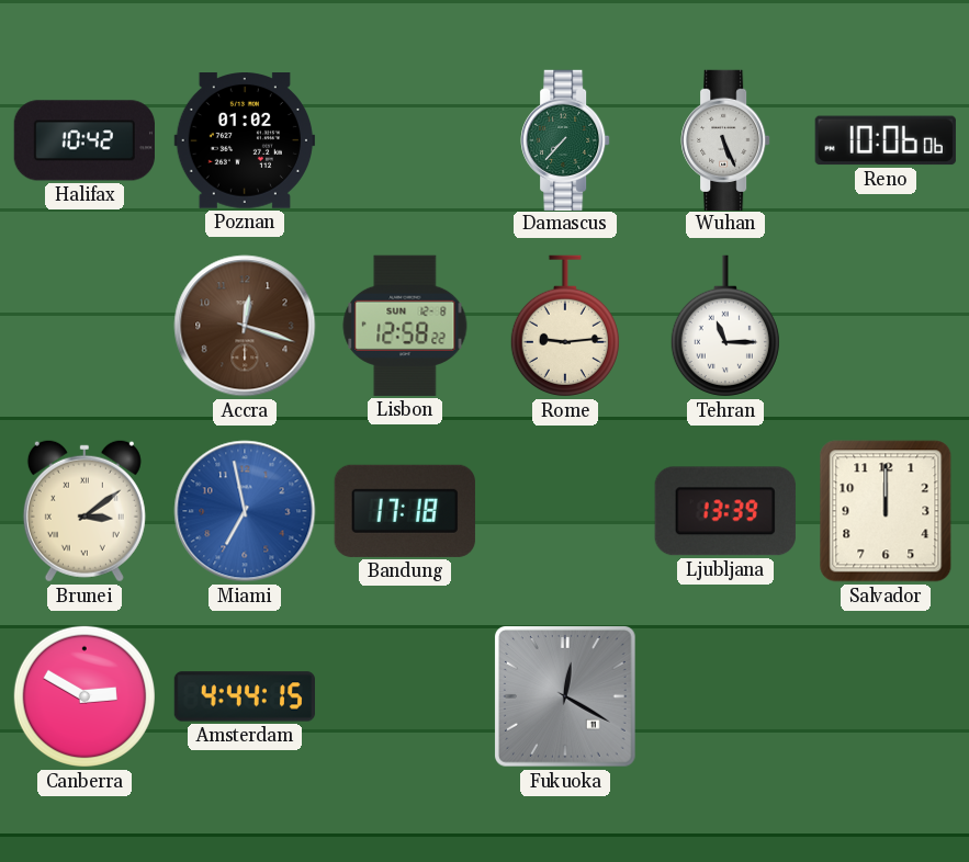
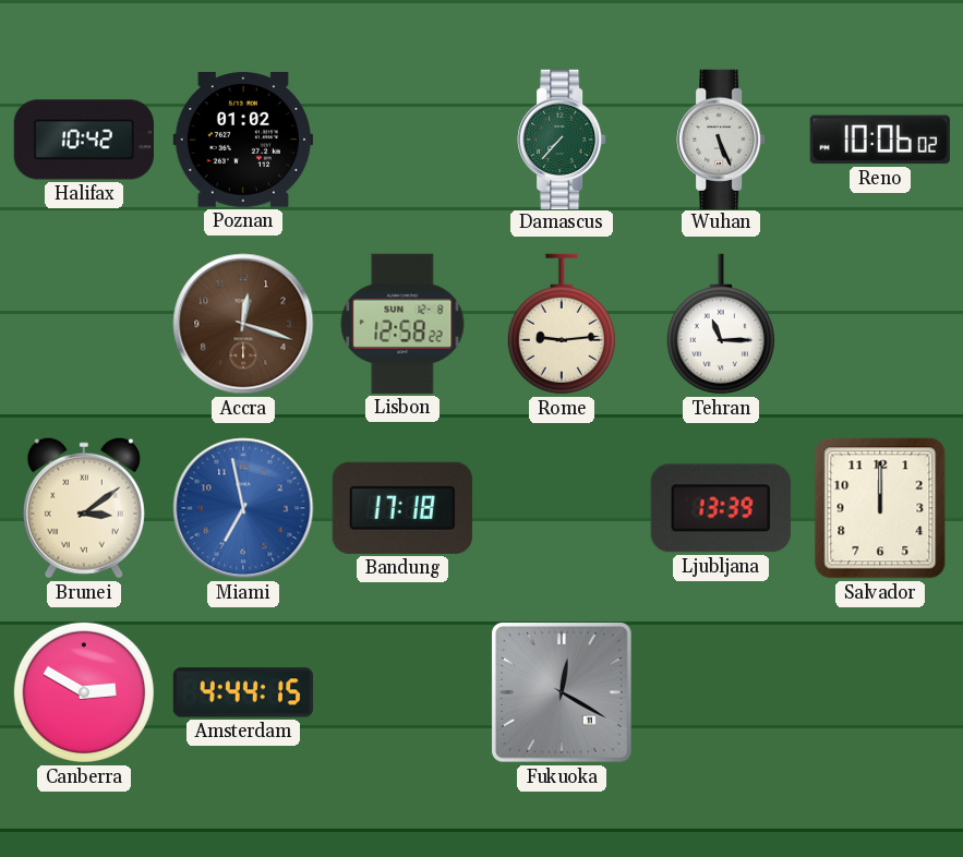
Reno: 10:06:06 -> 10:06:02
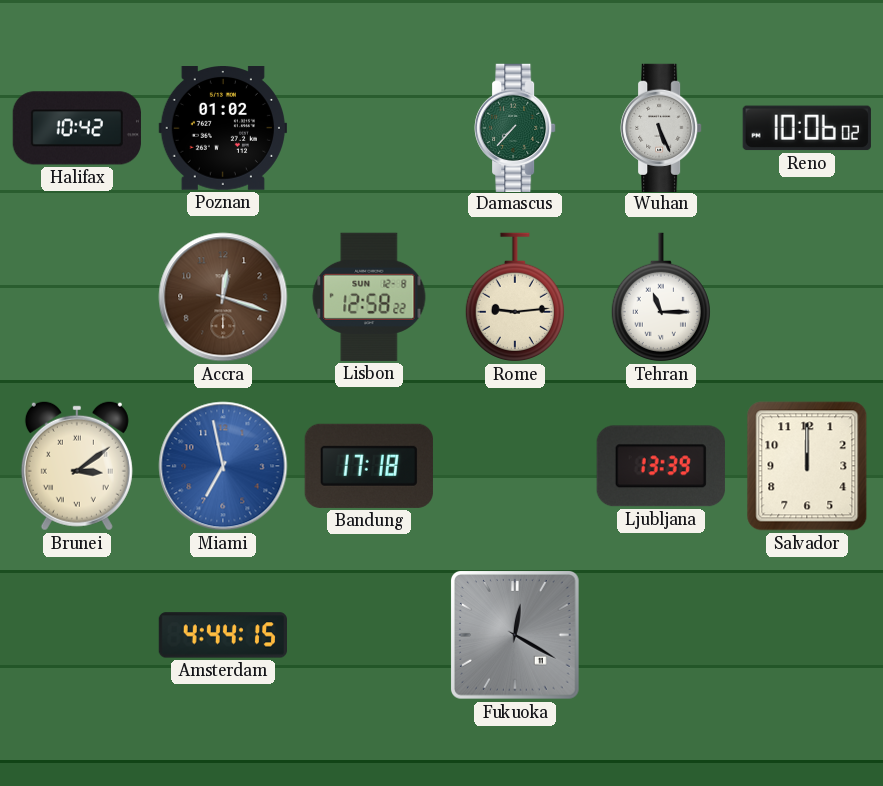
Canberra: 2:50 -> none
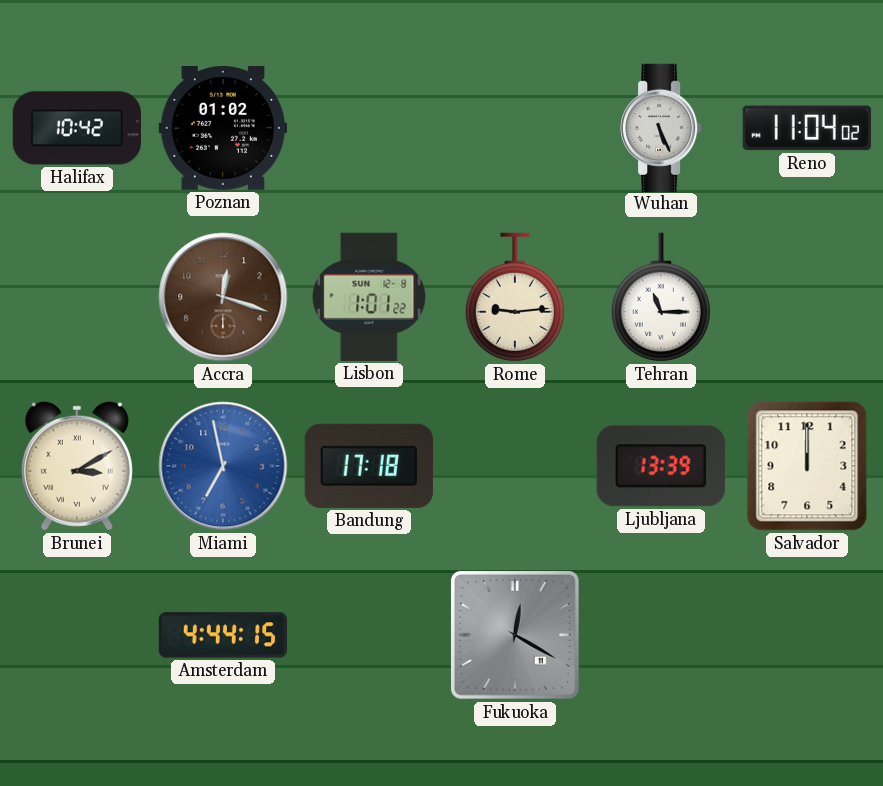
Damascus: 7:37 -> none
Reno: 10:06 -> 11:04
Lisbon: 12:58 -> 1:01
Brunei: 3:09 -> 3:10
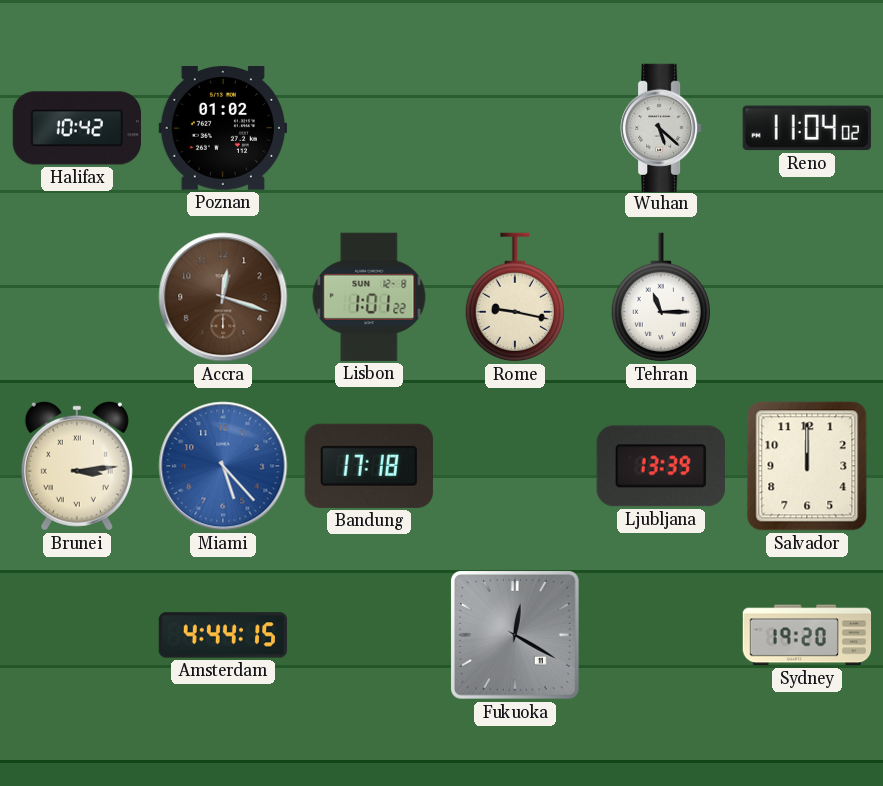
Wuhan: 5:26 -> 5:22
Rome: 9:14 -> 9:17
Brunei: 3:10 -> 3:14
Miami: 6:58 -> 5:23
Sydney: none -> 19:20
